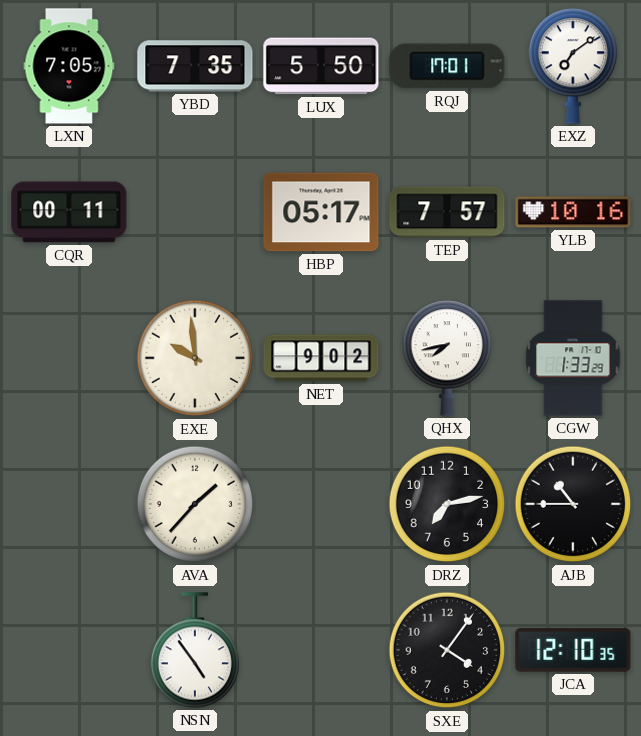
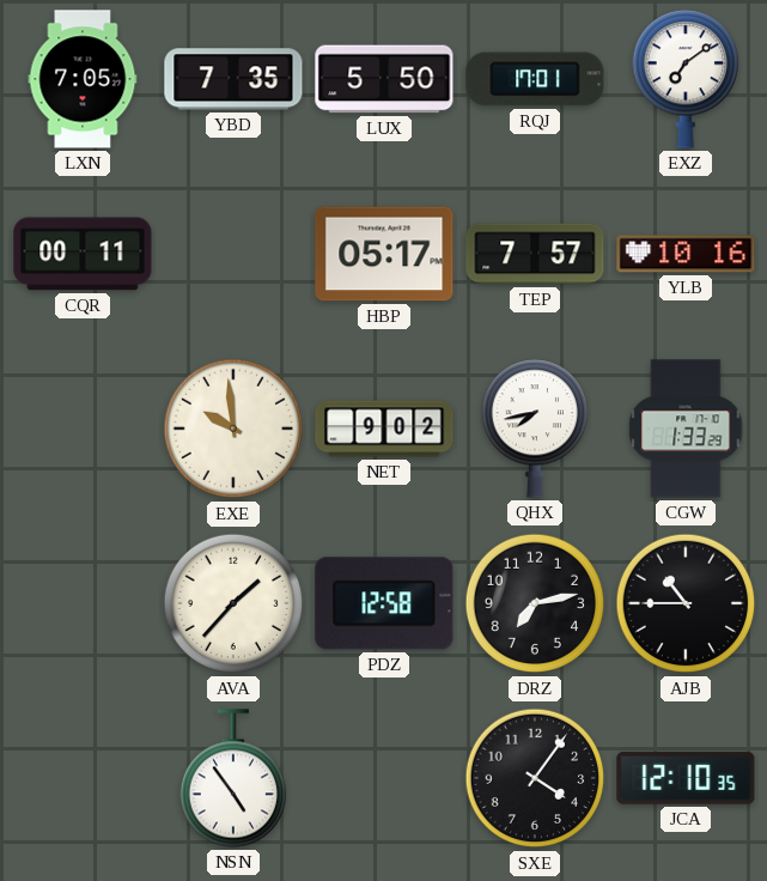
PDZ: none -> 12:58
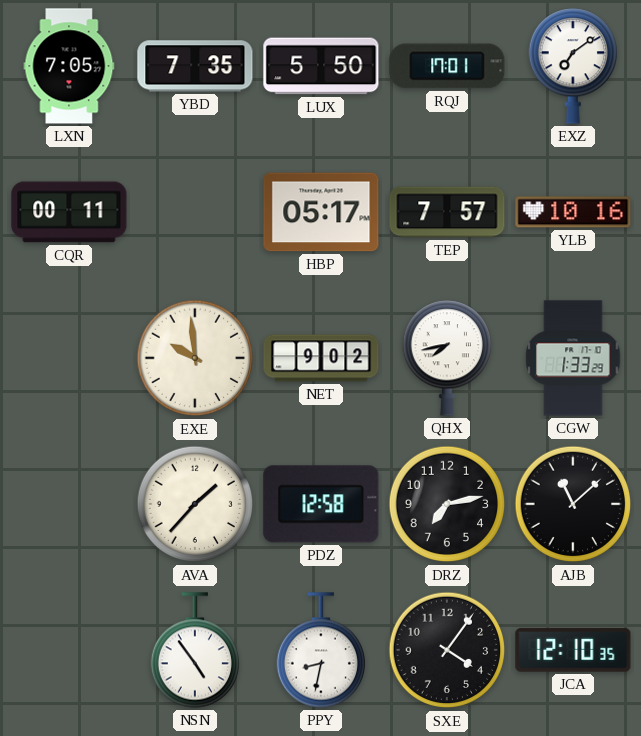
AJB: 10:45 -> 11:08
PPY: none -> 8:32
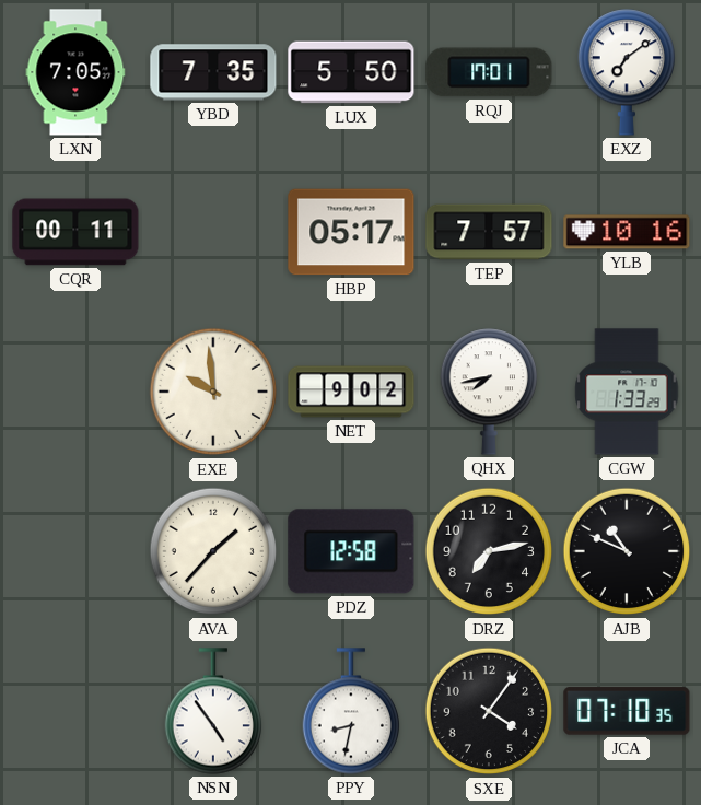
AJB: 11:08 -> 10:49
JCA: 12:10 -> 07:10
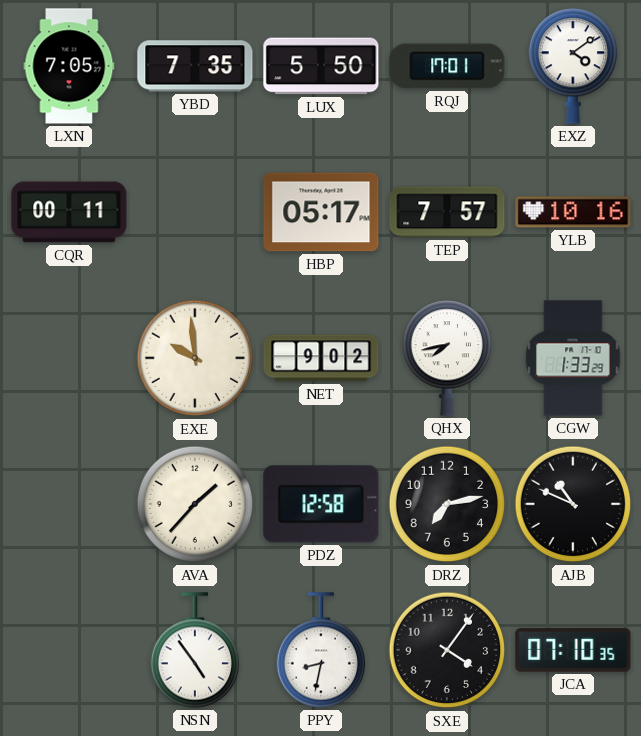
EXZ: 7:09 -> 4:09
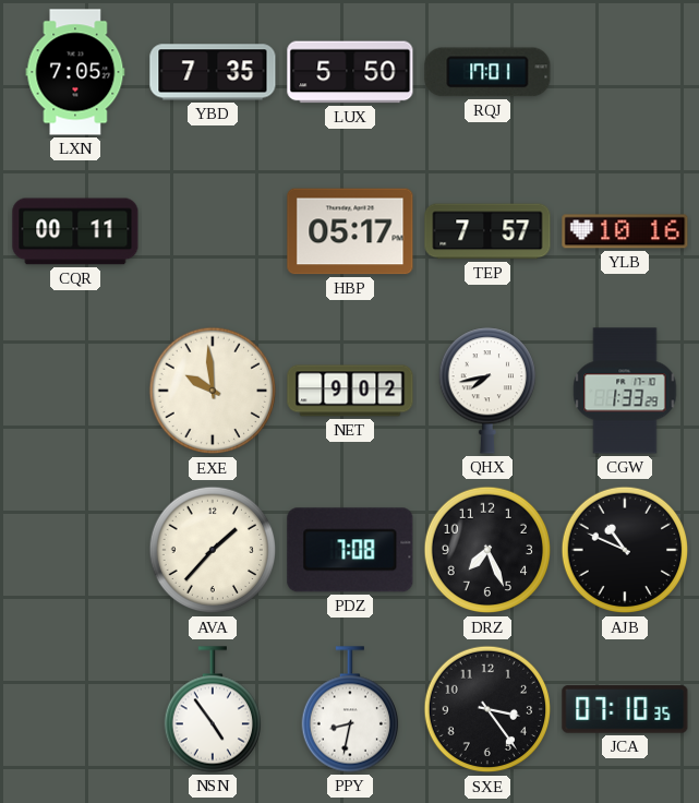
EXZ: 4:09 -> none
PDZ: 12:58 -> 7:08
DRZ: 7:13 -> 7:26
SXE: 4:06 -> 3:24
